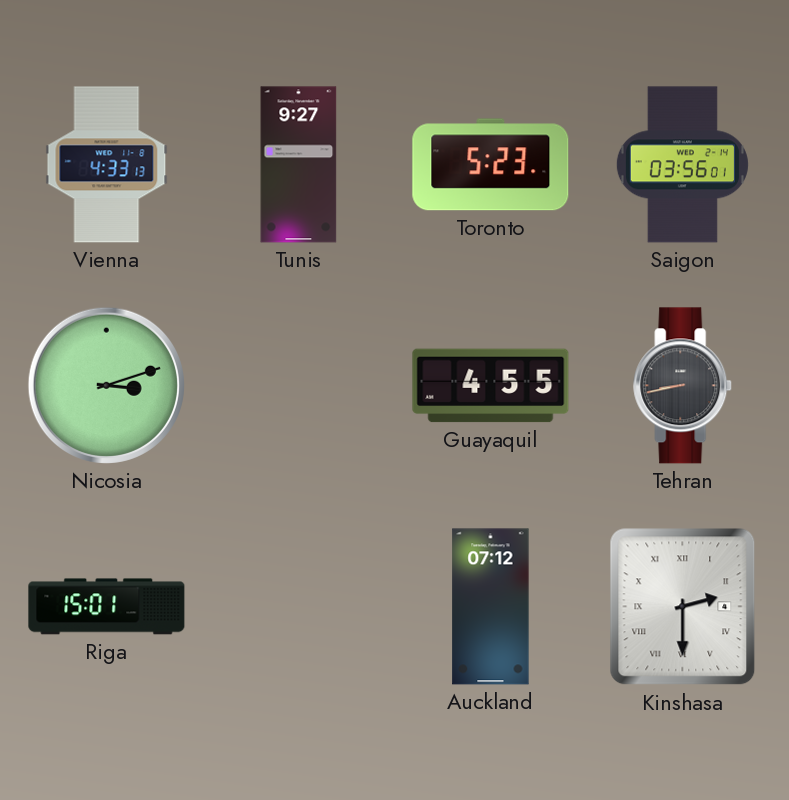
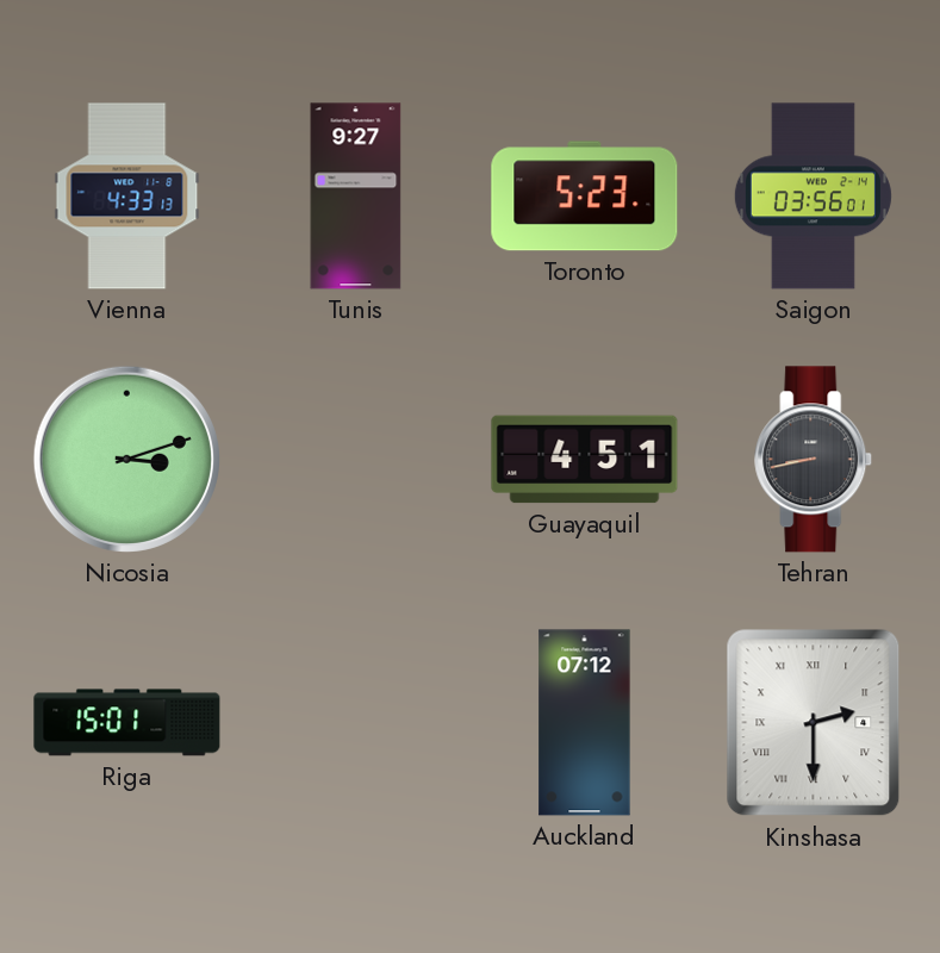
Guayaquil: 4:55 -> 4:51
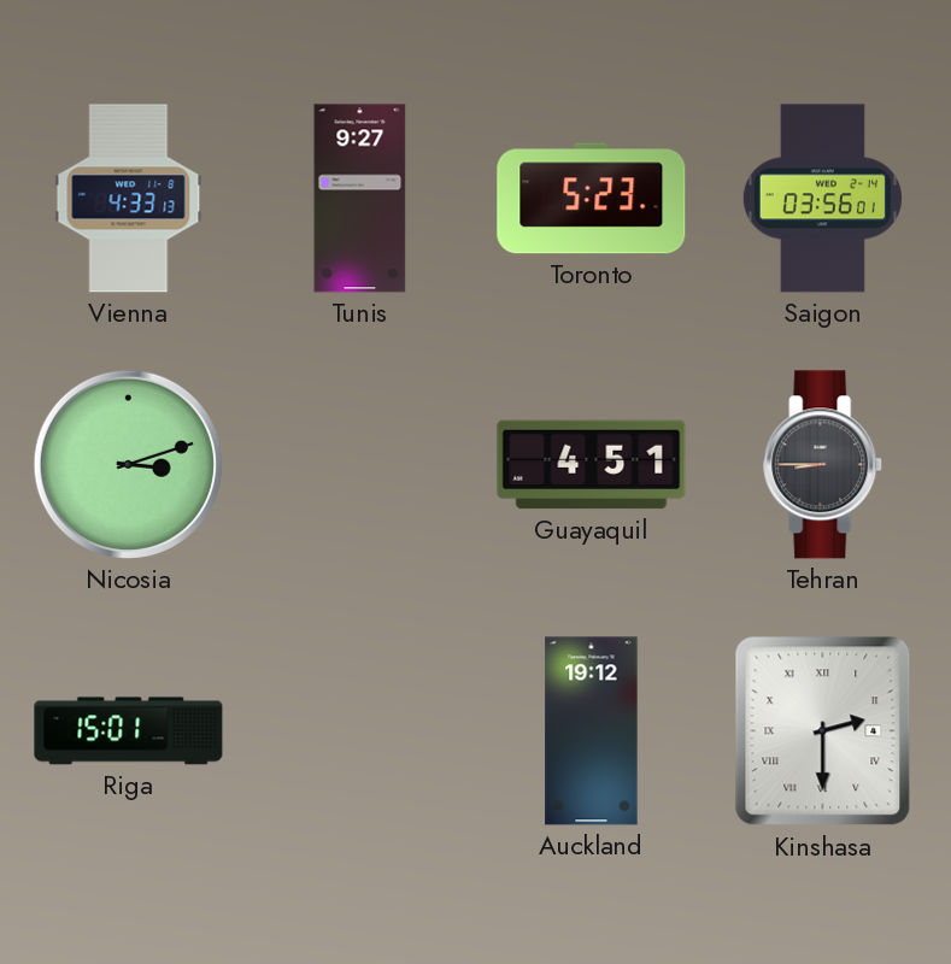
Tehran: 8:43 -> 8:45
Auckland: 07:12 -> 19:12
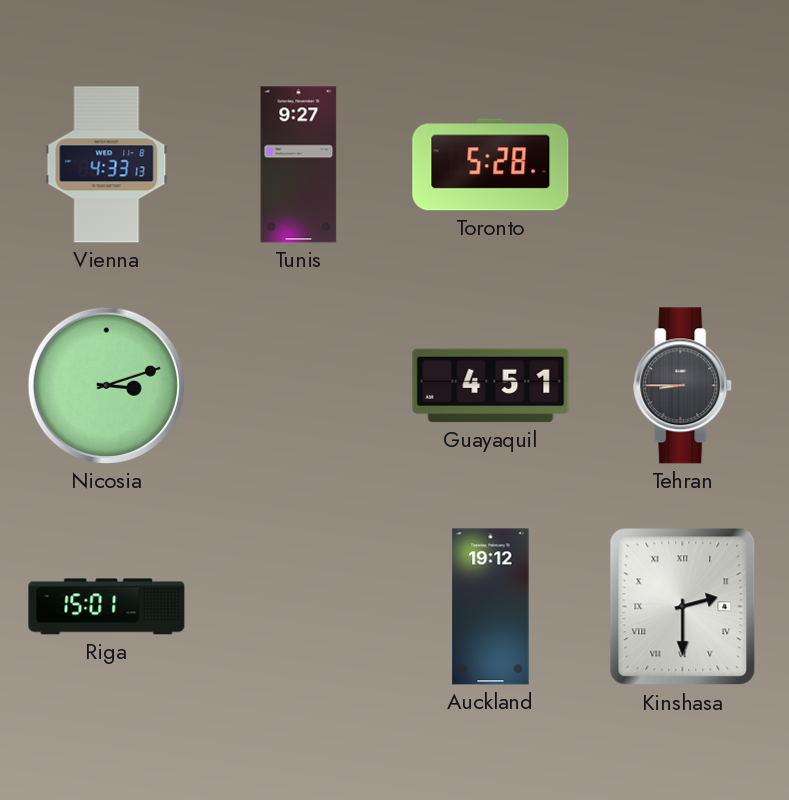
Toronto: 5:23 -> 5:28
Saigon: 03:56 -> none
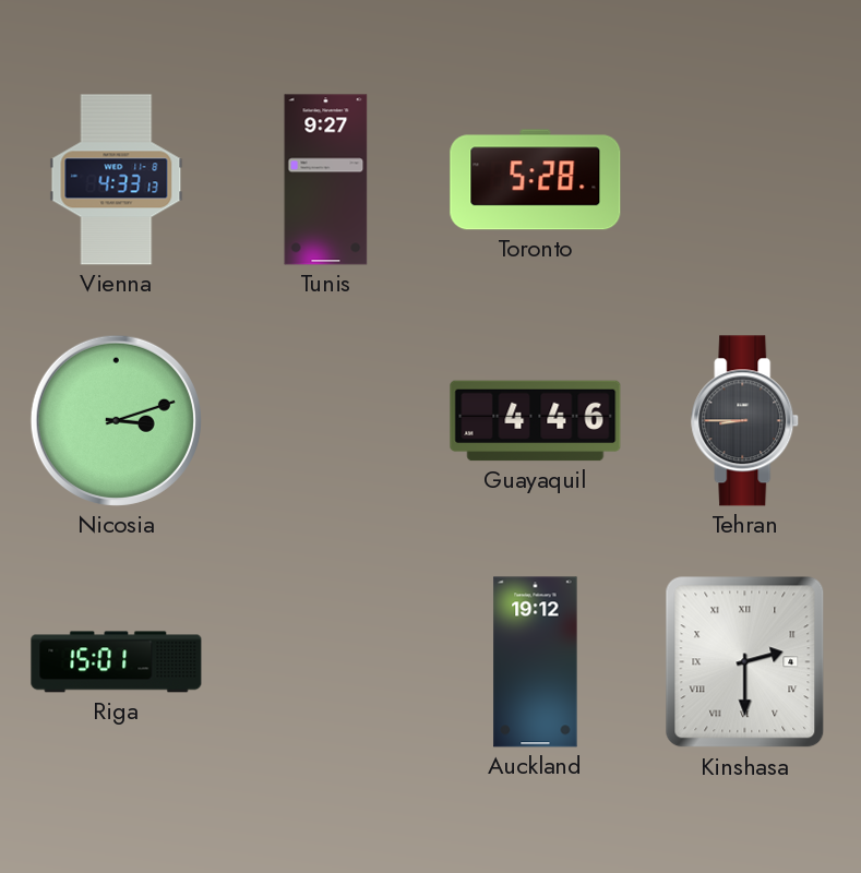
Guayaquil: 4:51 -> 4:46
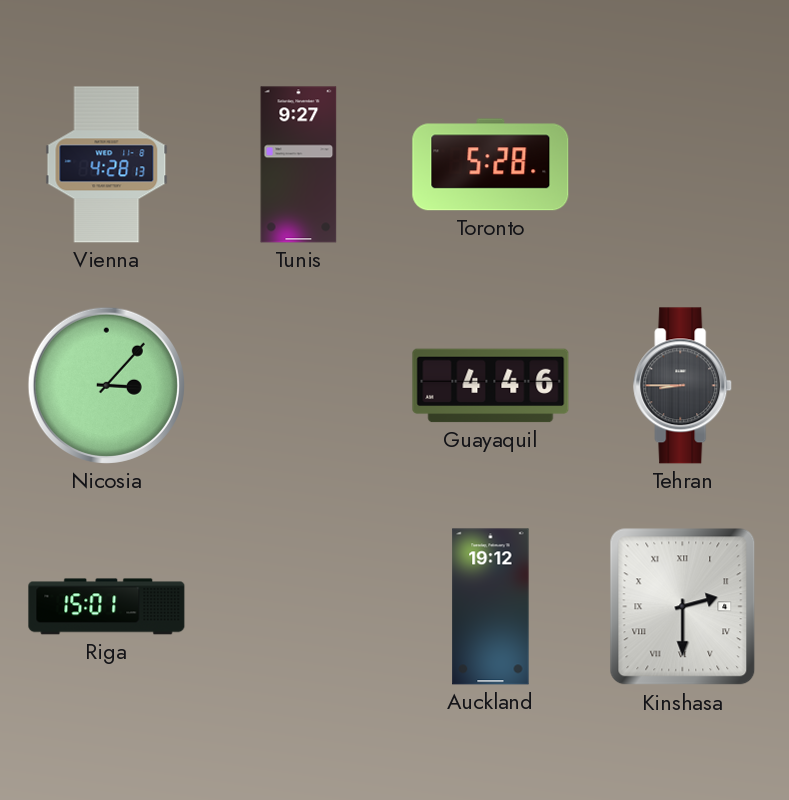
Vienna: 4:33 -> 4:28
Nicosia: 3:12 -> 3:07
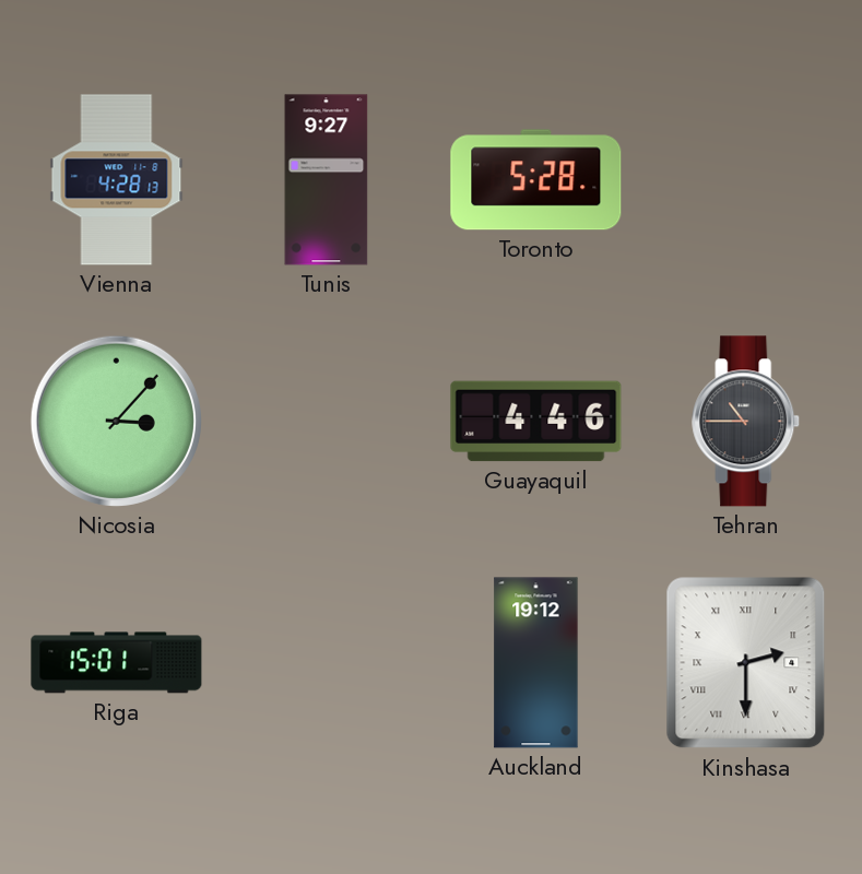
Tehran: 8:45 -> 10:45
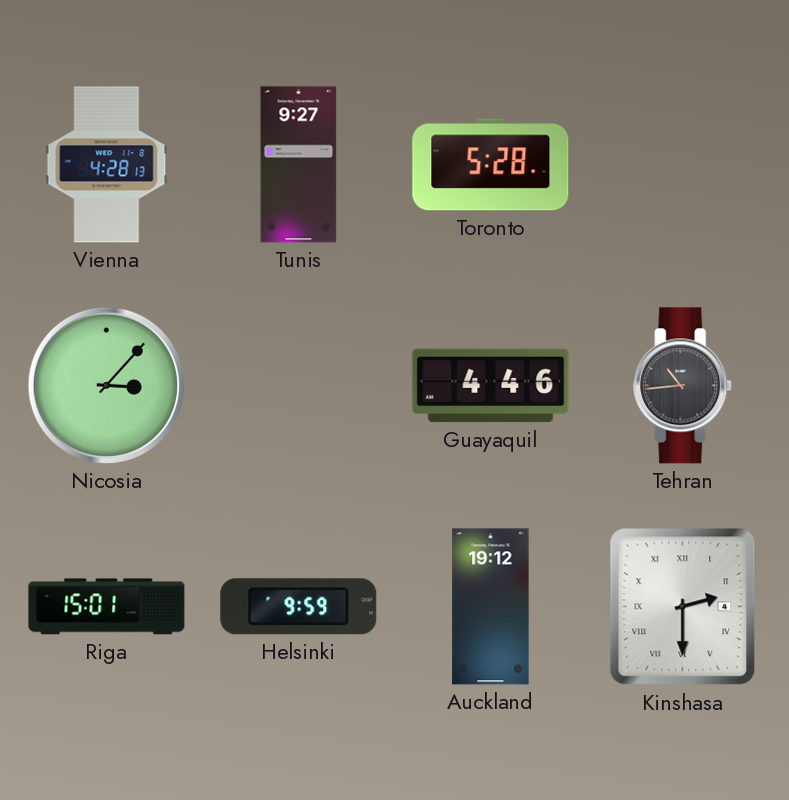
Tehran: 10:45 -> 10:44
Helsinki: none -> 9:59
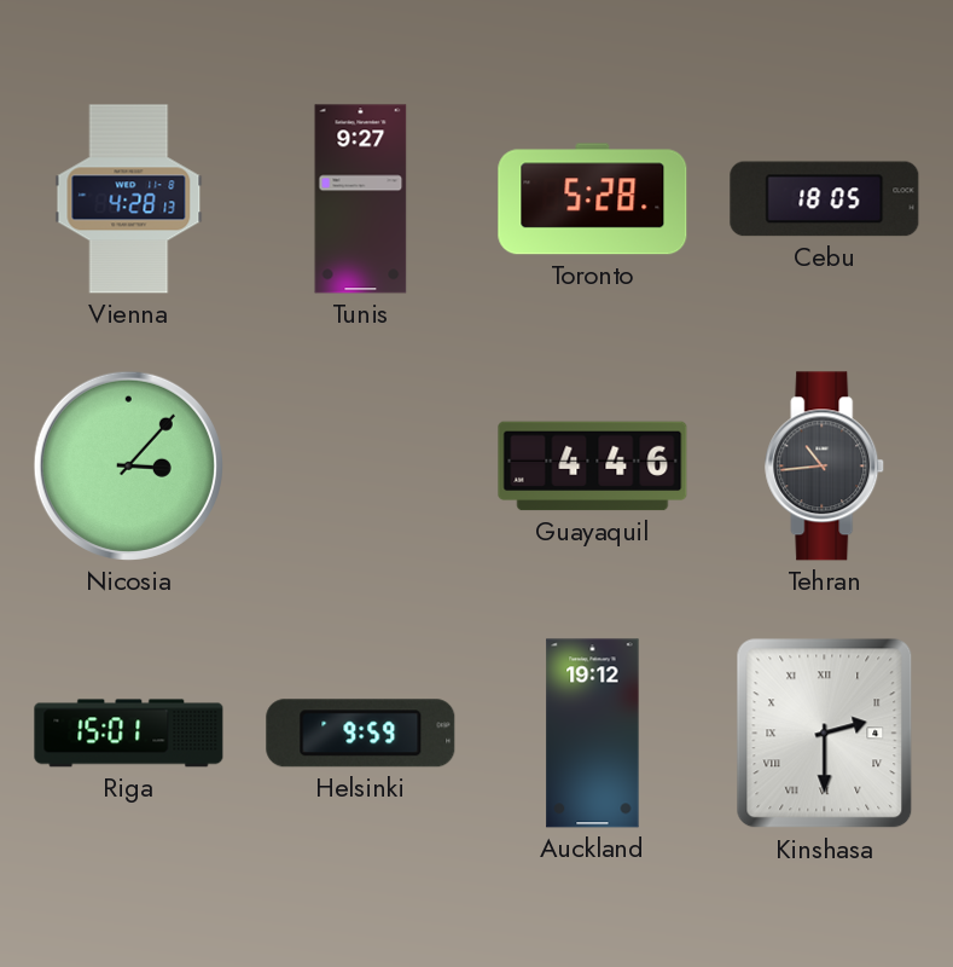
Cebu: none -> 18:05
